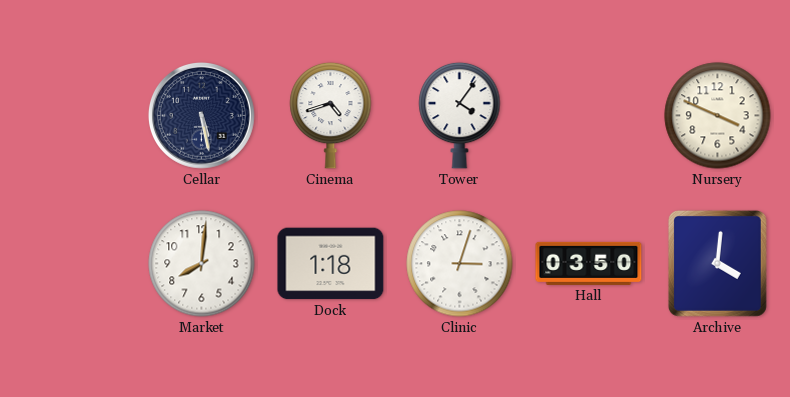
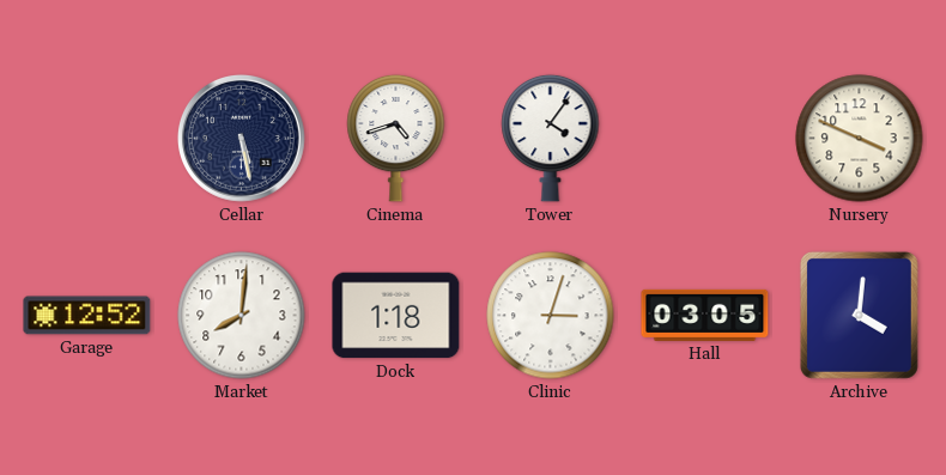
Garage: none -> 12:52
Hall: 03:50 -> 03:05
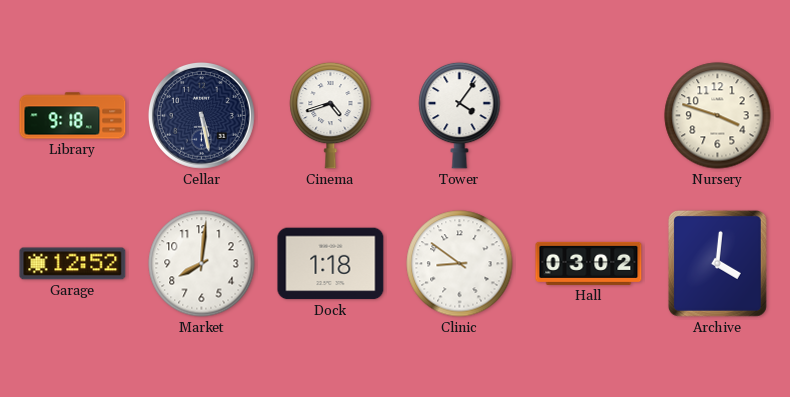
Library: none -> 9:18
Nursery: 3:49 -> 3:48
Clinic: 3:03 -> 8:51
Hall: 03:05 -> 03:02
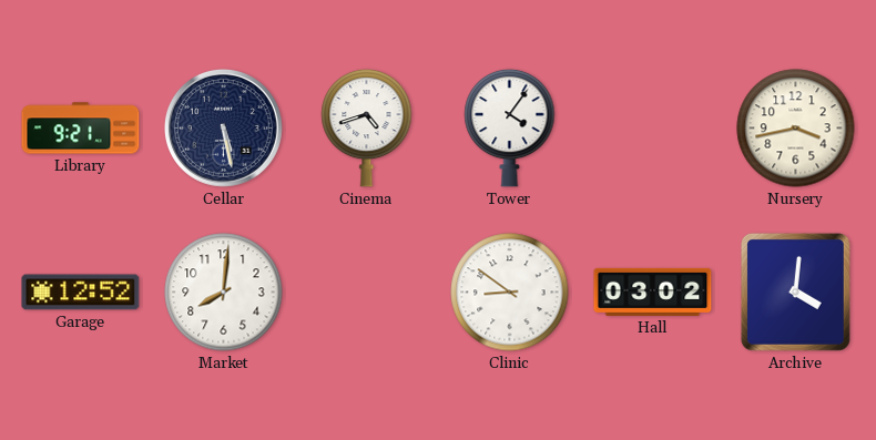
Library: 9:18 -> 9:21
Nursery: 3:48 -> 3:43
Dock: 1:18 -> none
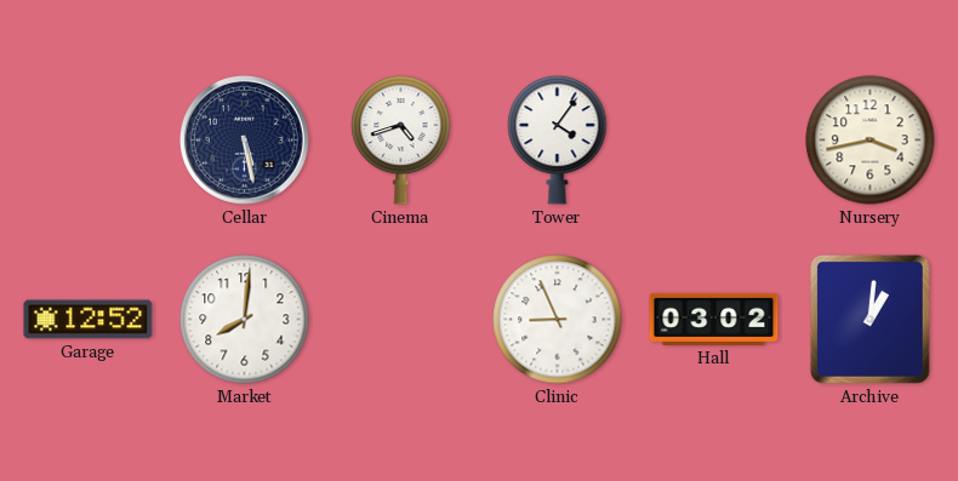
Library: 9:21 -> none
Clinic: 8:51 -> 8:56
Archive: 4:01 -> 1:01
